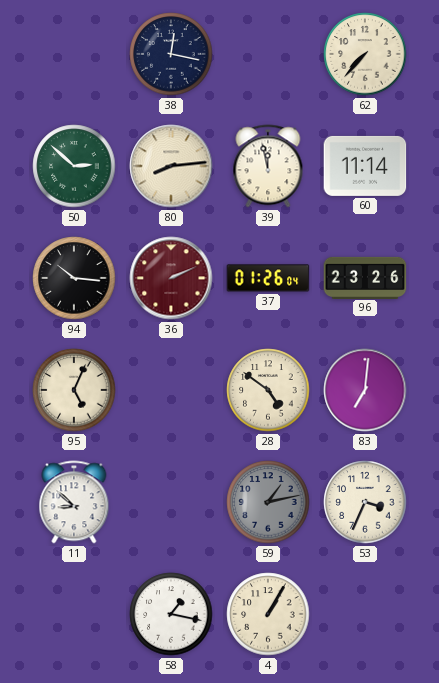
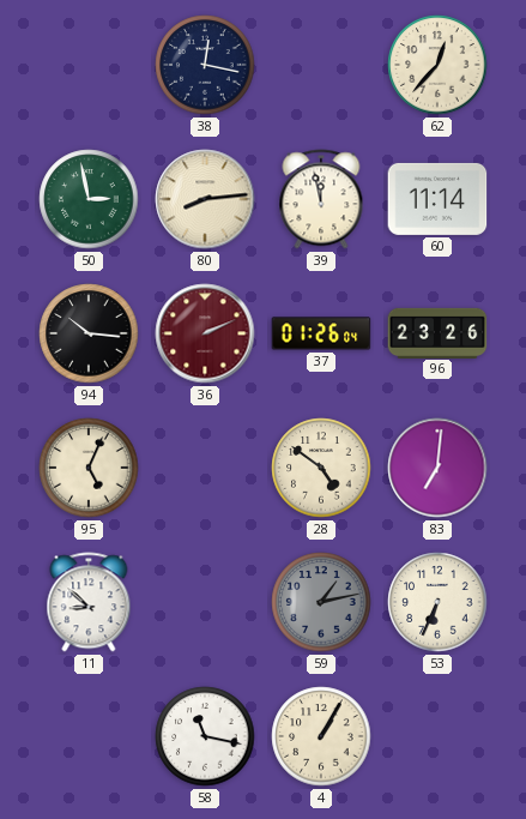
62: 7:37 -> 12:37
50: 2:52 -> 2:58
53: 3:34 -> 6:34
58: 1:17 -> 11:17
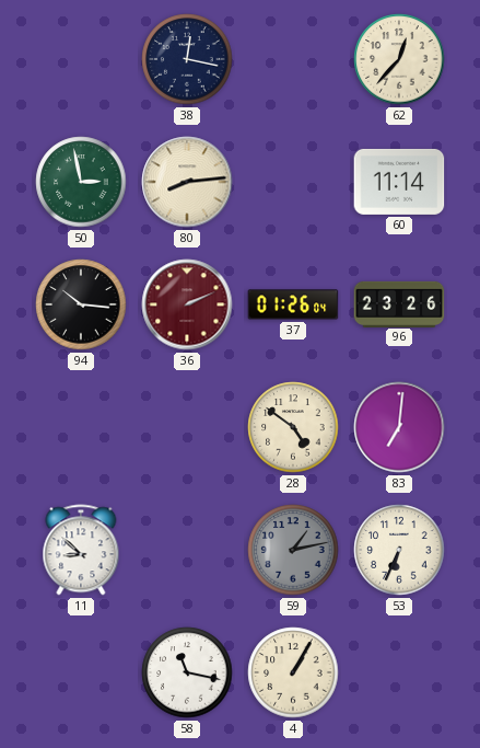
39: 11:58 -> none
95: 5:04 -> none
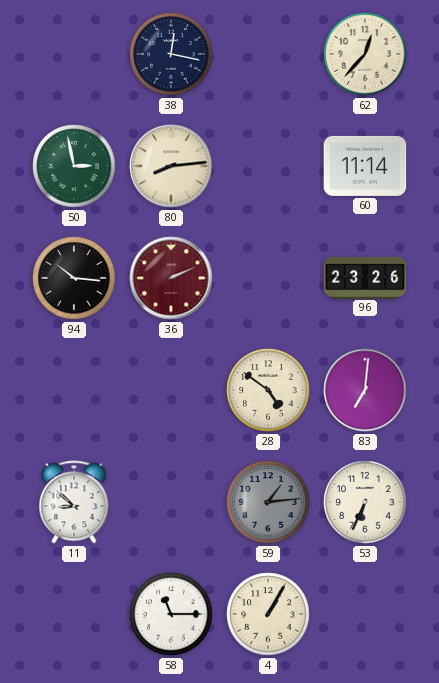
37: 01:26 -> none
59: 1:13 -> 1:14
58: 11:17 -> 11:15
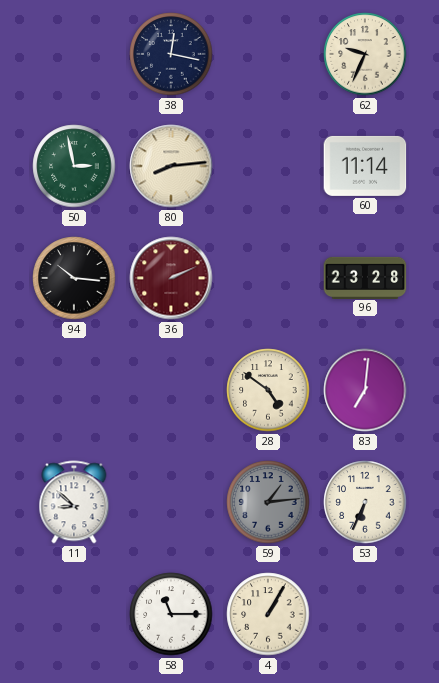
62: 12:37 -> 9:34
96: 23:26 -> 23:28
